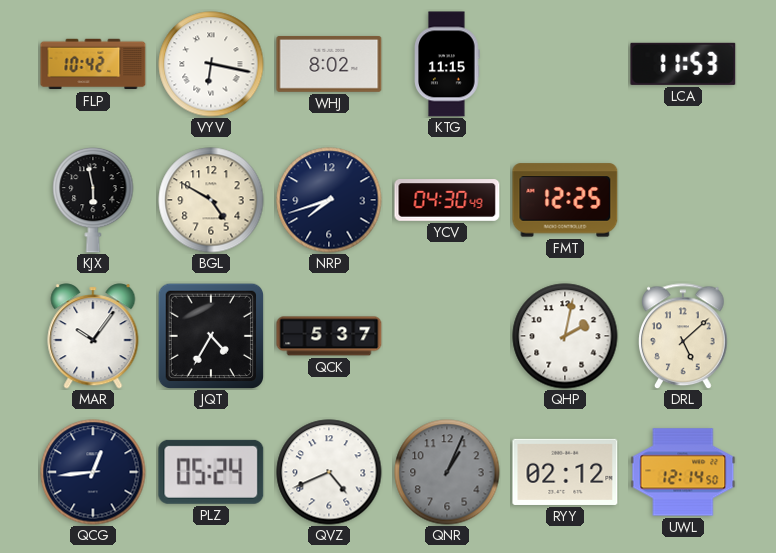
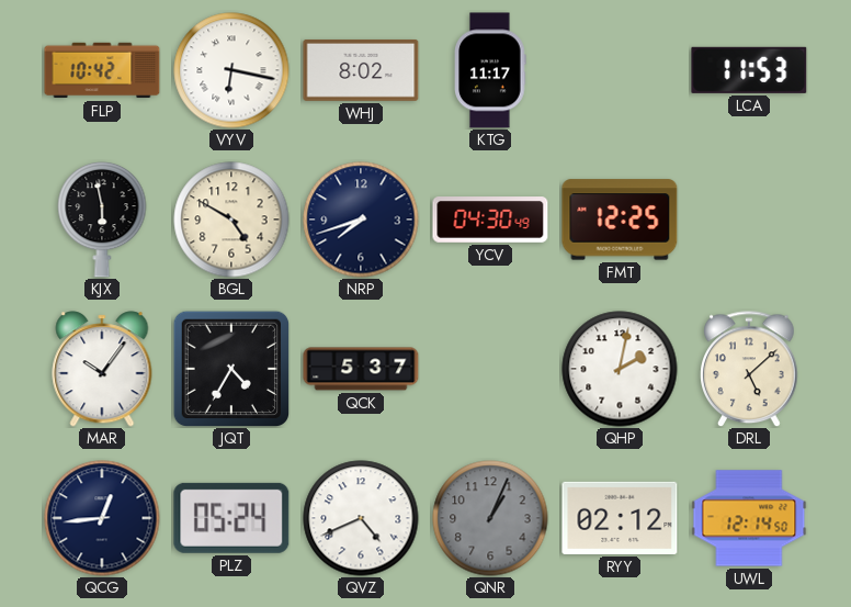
KTG: 11:15 -> 11:17
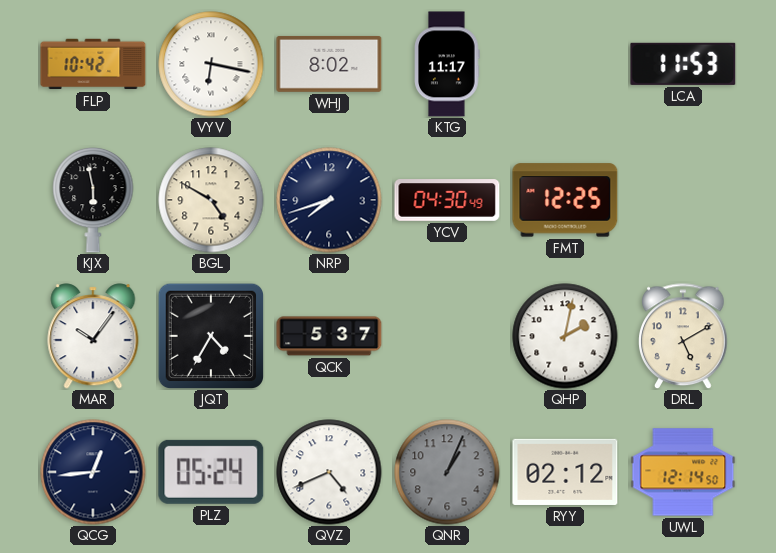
DRL: 5:08 -> 5:10
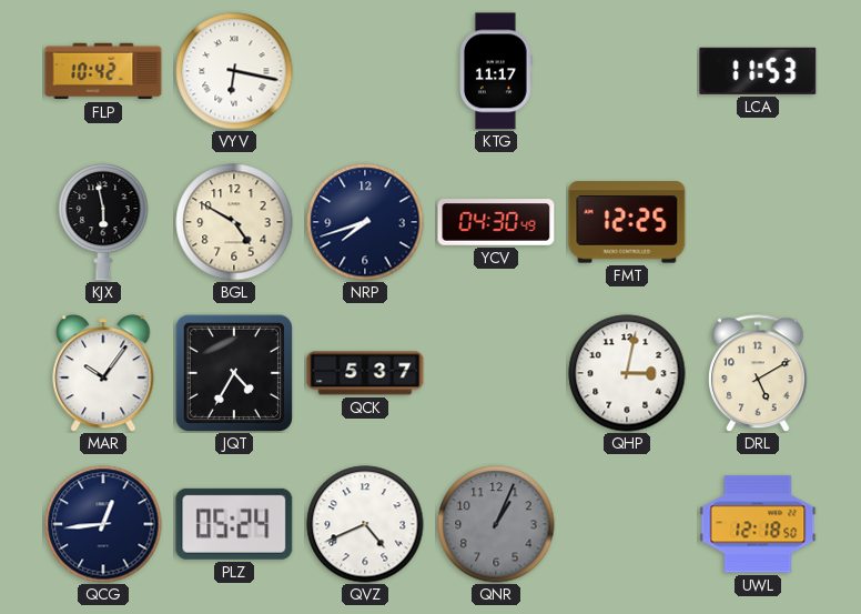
WHJ: 8:02 -> none
QHP: 2:02 -> 3:02
RYY: 02:12 -> none
UWL: 12:14 -> 12:18
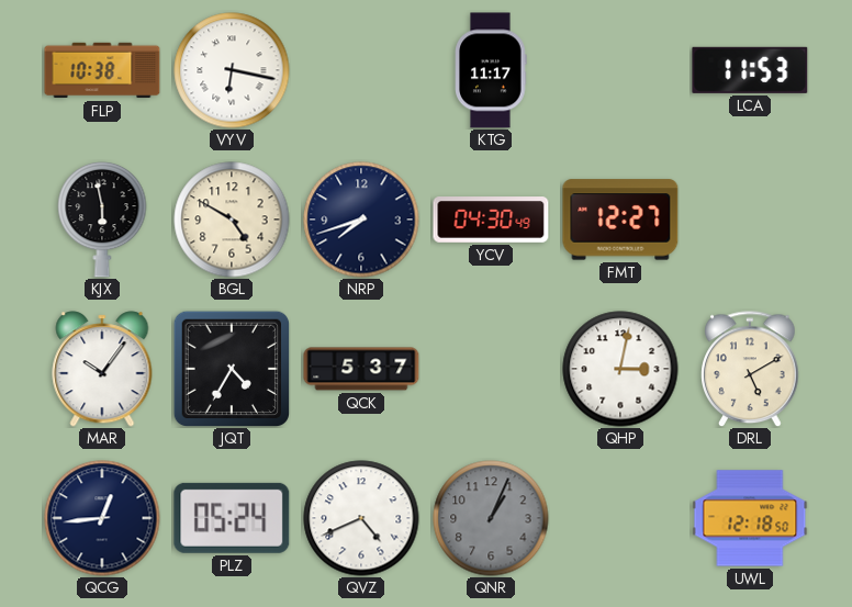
FLP: 10:42 -> 10:38
FMT: 12:25 -> 12:27
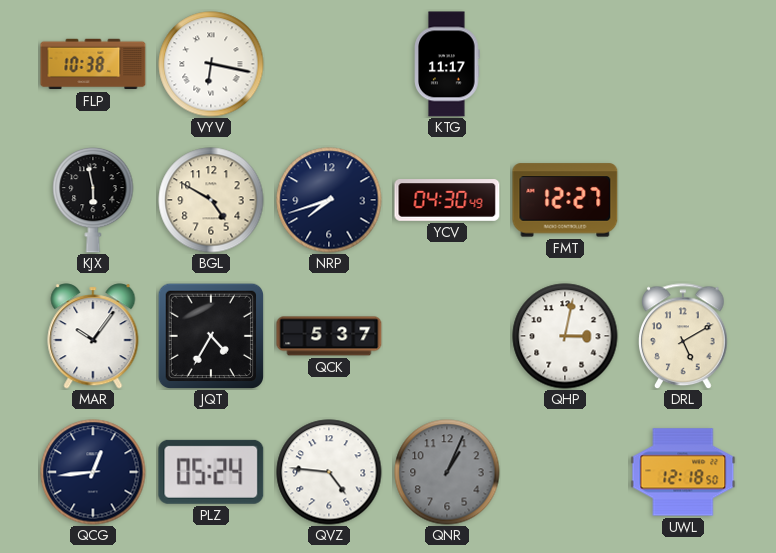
LCA: 11:53 -> none
QVZ: 4:41 -> 4:46
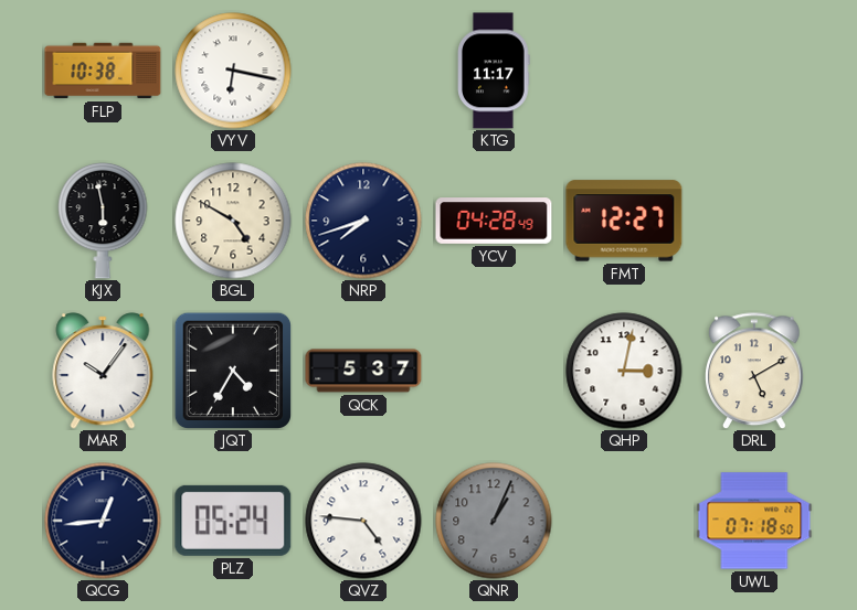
YCV: 04:30 -> 04:28
UWL: 12:18 -> 07:18
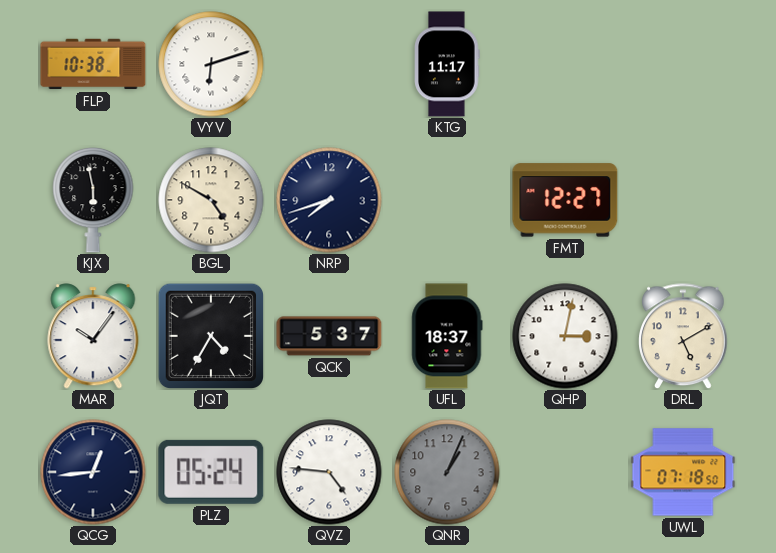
VYV: 6:17 -> 6:12
YCV: 04:28 -> none
UFL: none -> 18:37
